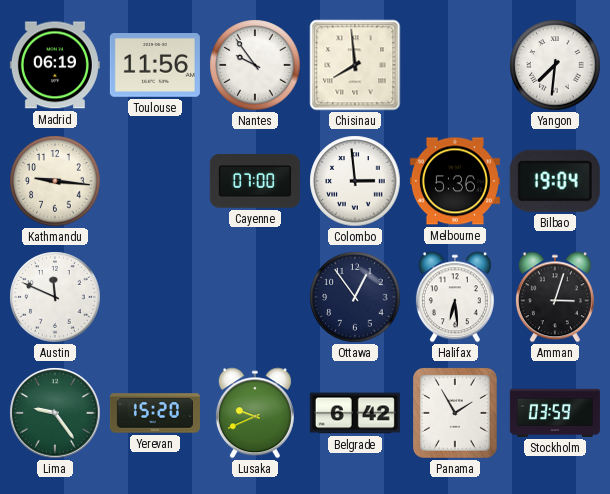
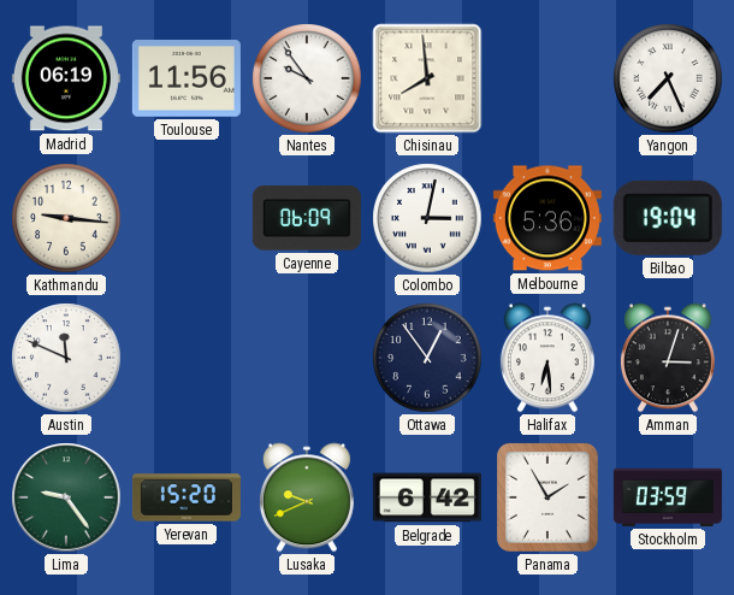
Yangon: 7:31 -> 7:26
Cayenne: 07:00 -> 06:09
Colombo: 2:59 -> 3:02
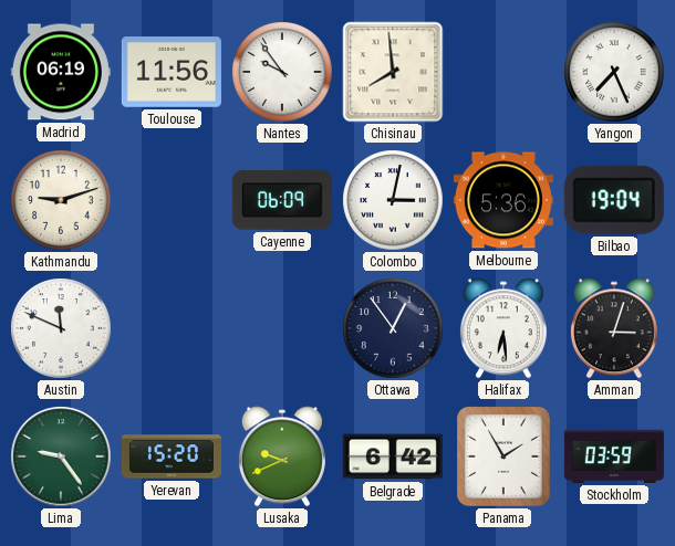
Kathmandu: 9:16 -> 9:12
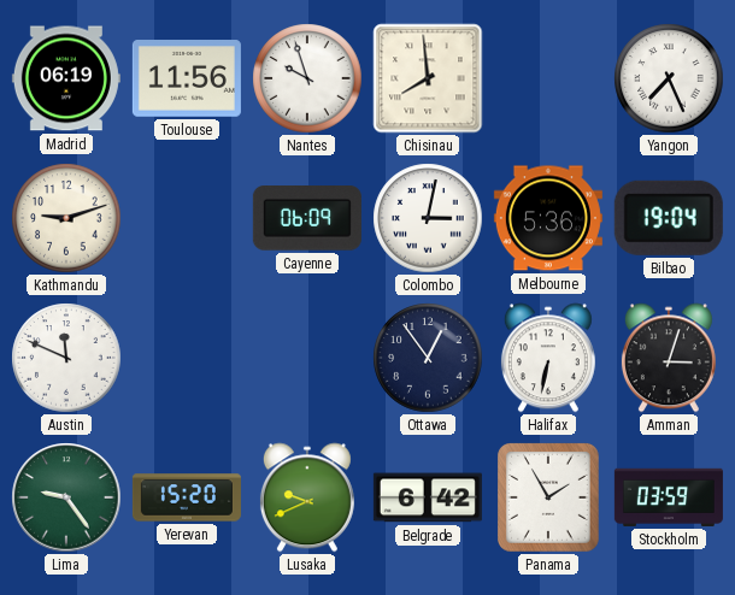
Nantes: 9:54 -> 9:57
Halifax: 6:29 -> 6:32
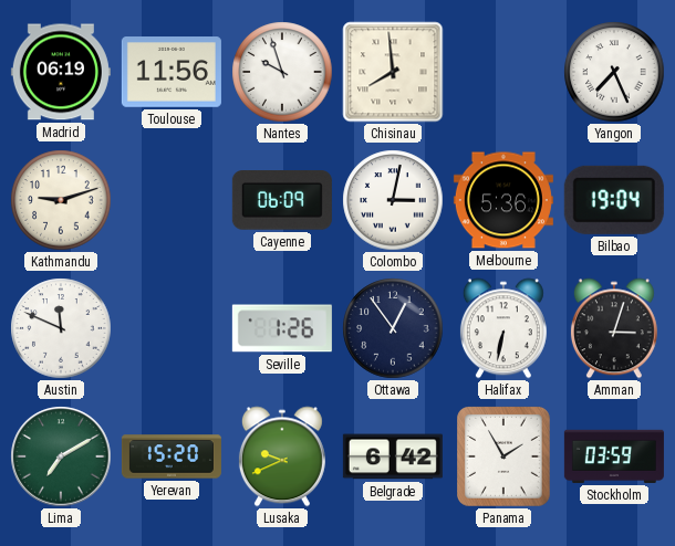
Seville: none -> 1:26
Lima: 9:24 -> 7:10
